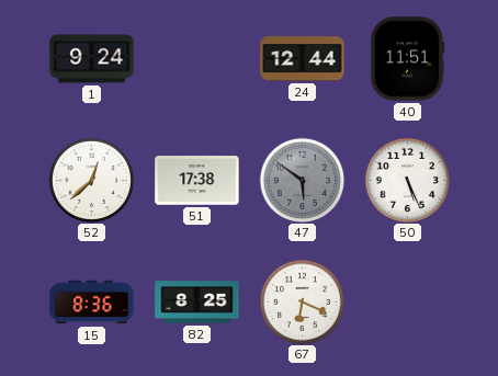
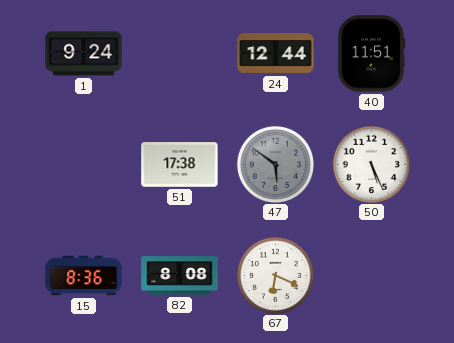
52: 12:38 -> none
82: 8:25 -> 8:08
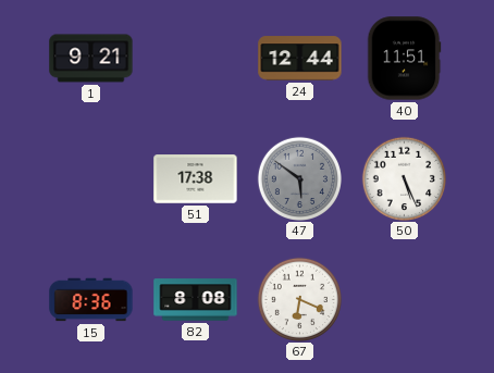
1: 9:24 -> 9:21
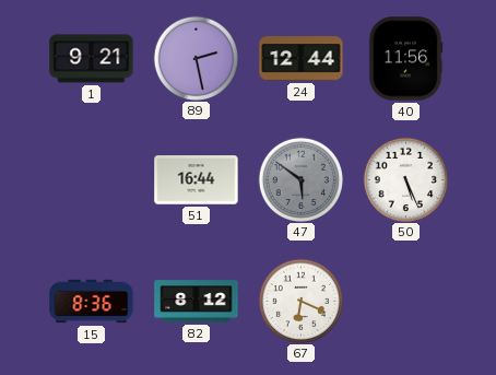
89: none -> 2:28
40: 11:51 -> 11:56
51: 17:38 -> 16:44
82: 8:08 -> 8:12
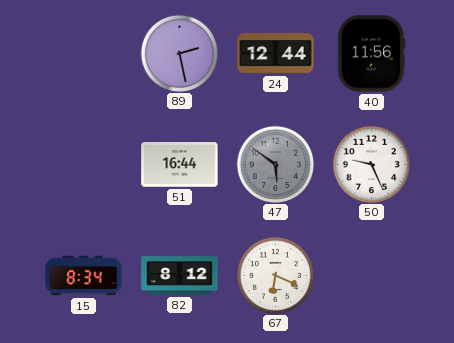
1: 9:21 -> none
50: 5:26 -> 9:26
15: 8:36 -> 8:34
